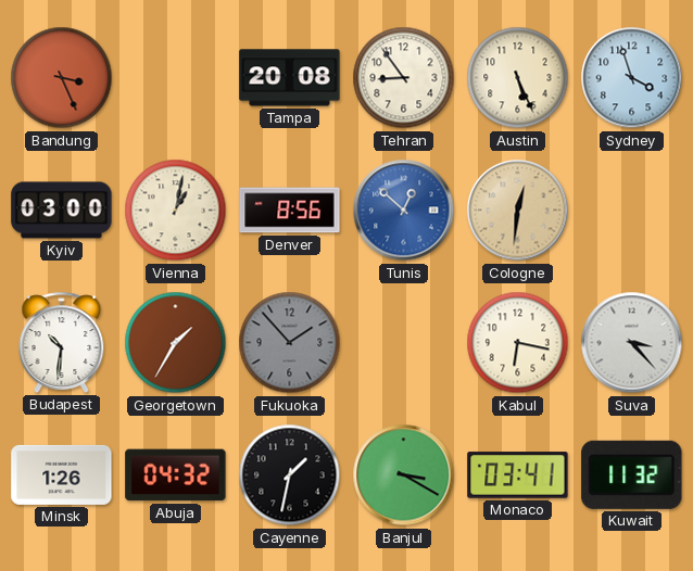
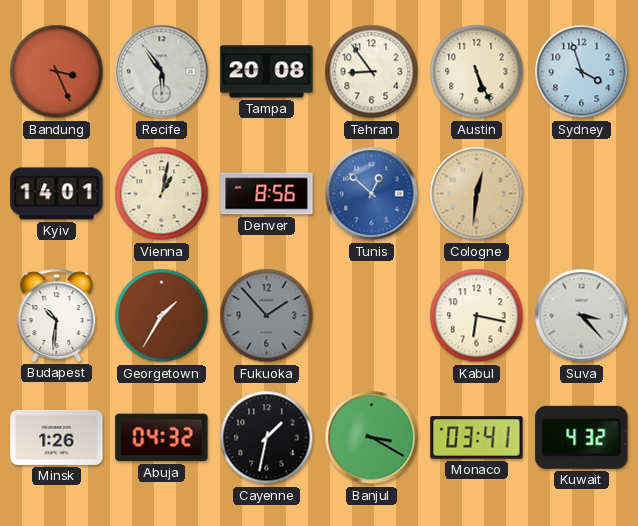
Recife: none -> 5:54
Kyiv: 03:00 -> 14:01
Kuwait: 11:32 -> 4:32
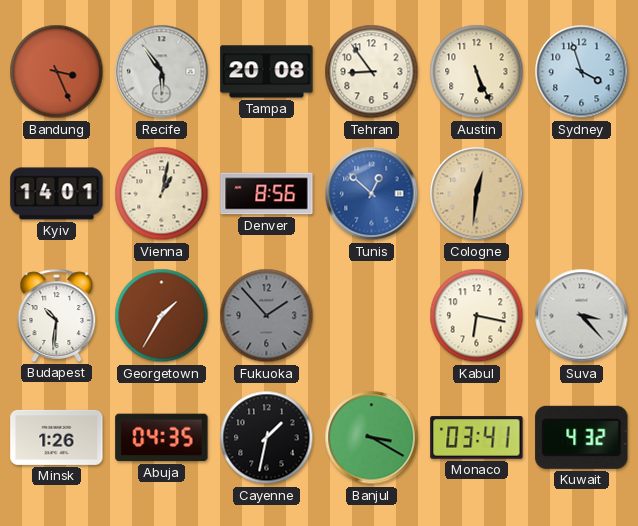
Abuja: 04:32 -> 04:35
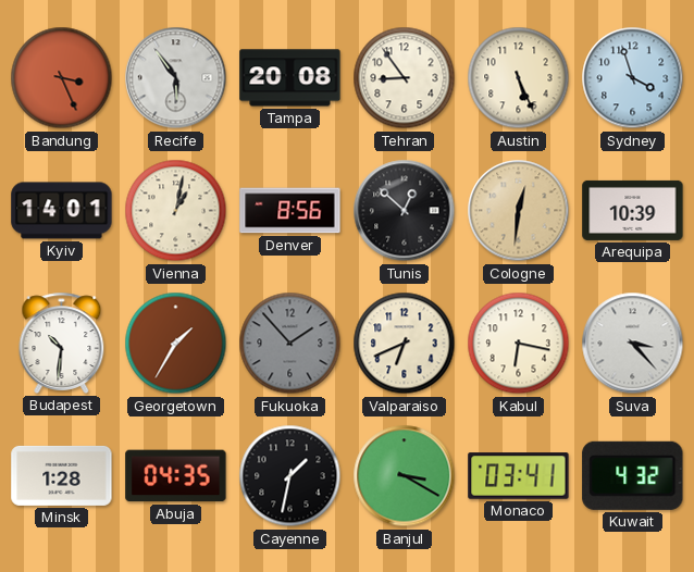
Tunis dial: blue -> black
Arequipa: none -> 10:39
Valparaiso: none -> 6:41
Minsk: 1:26 -> 1:28
